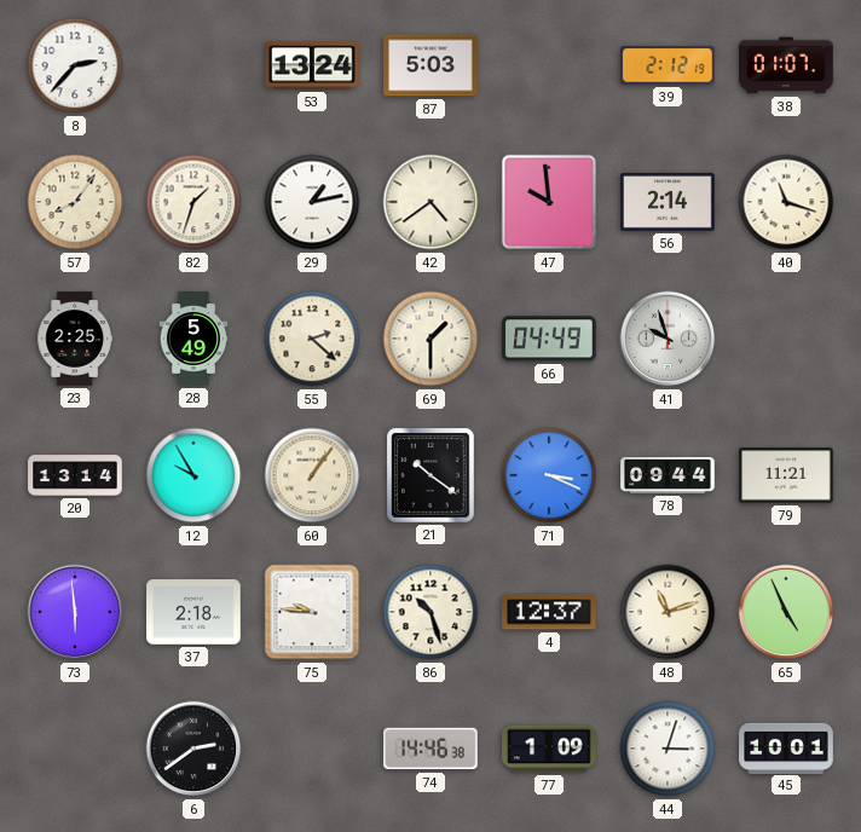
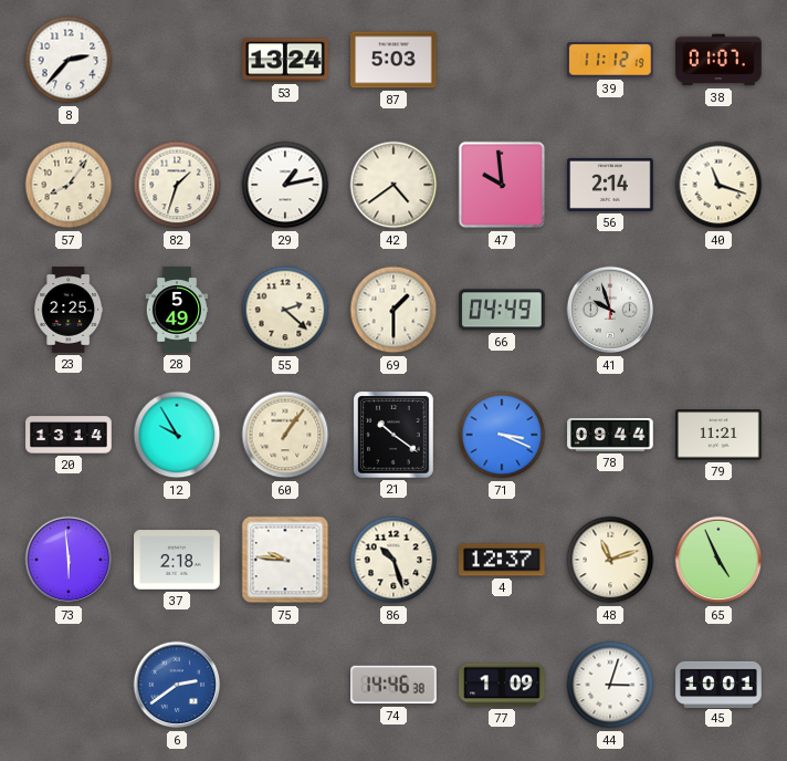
39: 2:12 -> 11:12
6 dial: black -> blue
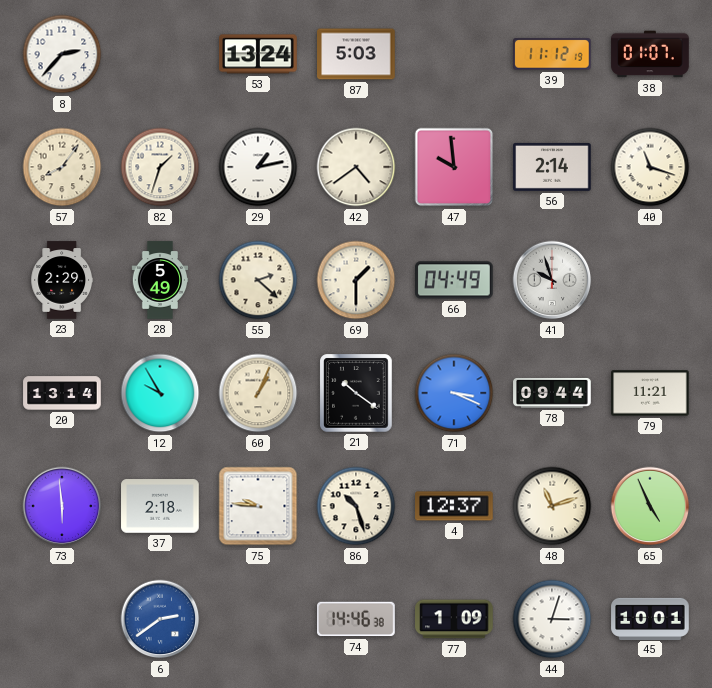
23: 2:25 -> 2:29
60: 1:06 -> 1:04
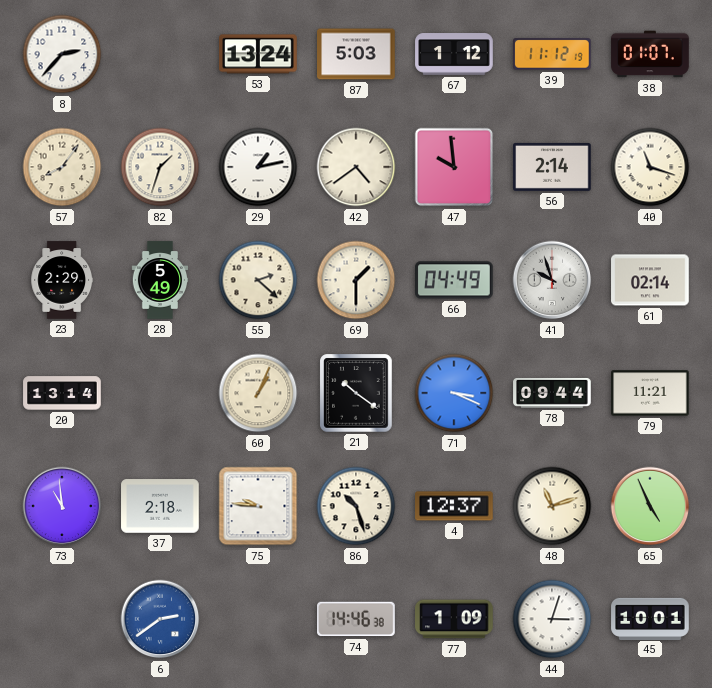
67: none -> 1:12
61: none -> 02:14
12: 9:55 -> none
73: 5:59 -> 10:59
